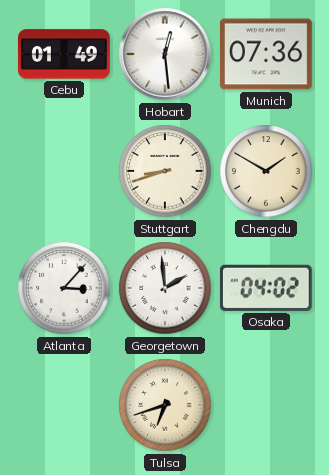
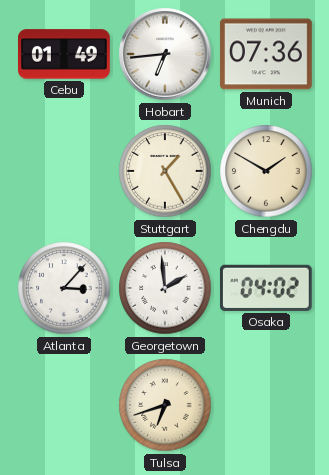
Hobart: 12:29 -> 6:44
Stuttgart: 8:42 -> 1:25
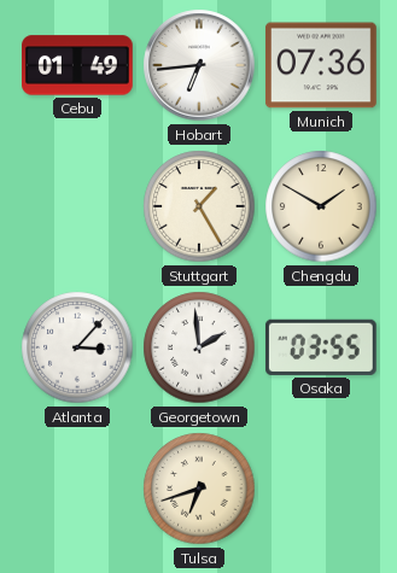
Osaka: 04:02 -> 03:55
